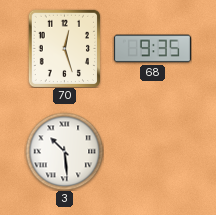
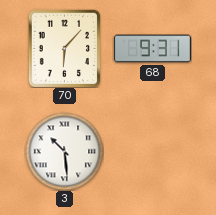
70: 12:27 -> 6:07
68: 9:35 -> 9:31
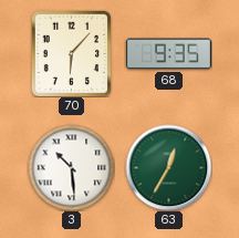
68: 9:31 -> 9:35
63: none -> 12:35
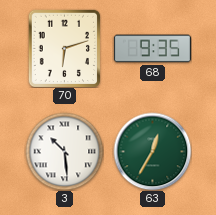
70: 6:07 -> 6:12
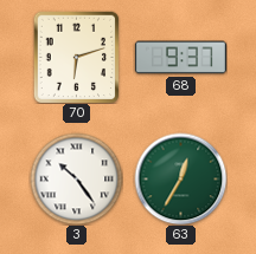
68: 9:35 -> 9:37
3: 10:29 -> 10:24
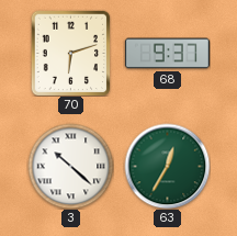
3: 10:24 -> 10:22
